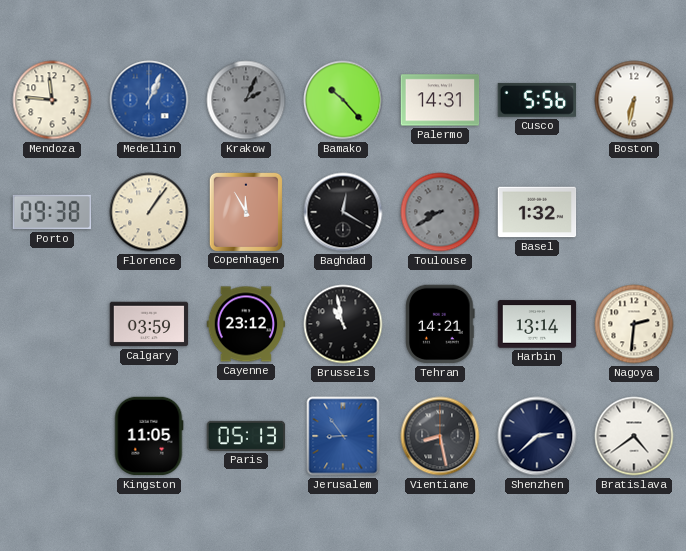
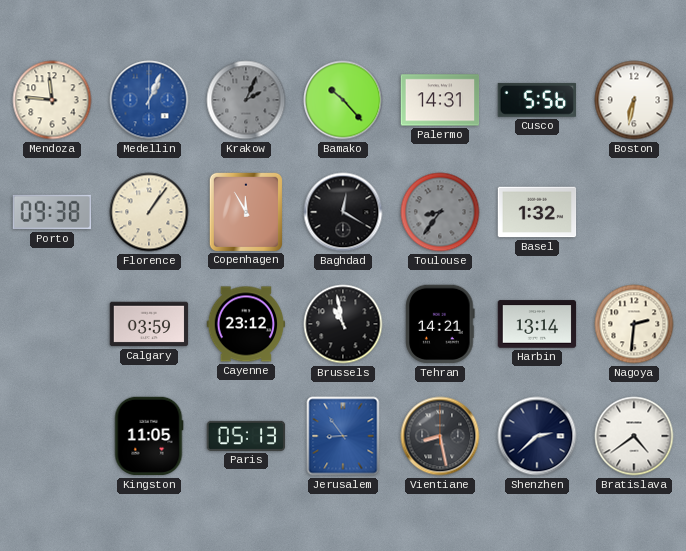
Toulouse: 8:40 -> 8:36
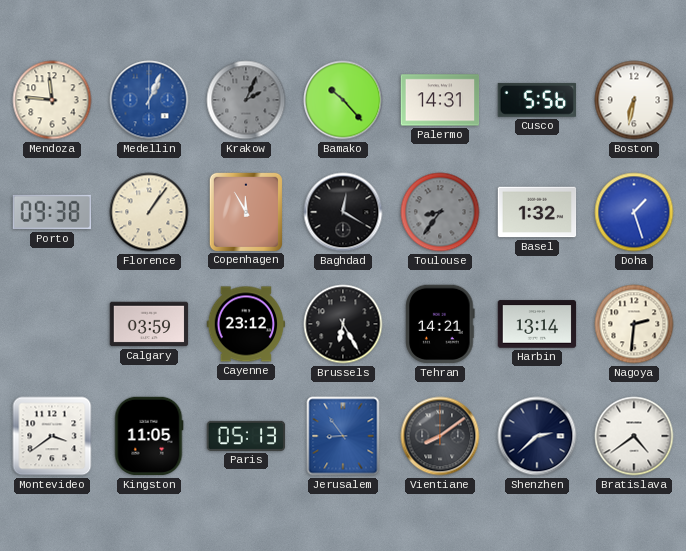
Doha: none -> 1:27
Brussels: 10:58 -> 6:25
Montevideo: none -> 3:39
Vientiane: 8:28 -> 8:09
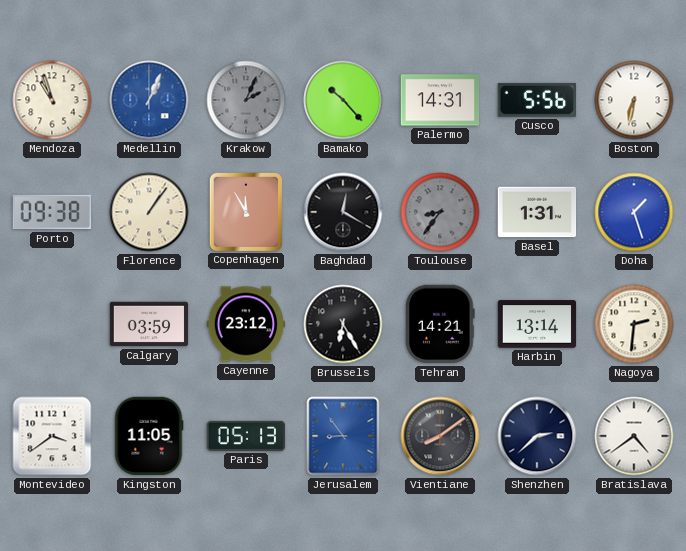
Mendoza: 11:46 -> 10:57
Basel: 1:32 -> 1:31
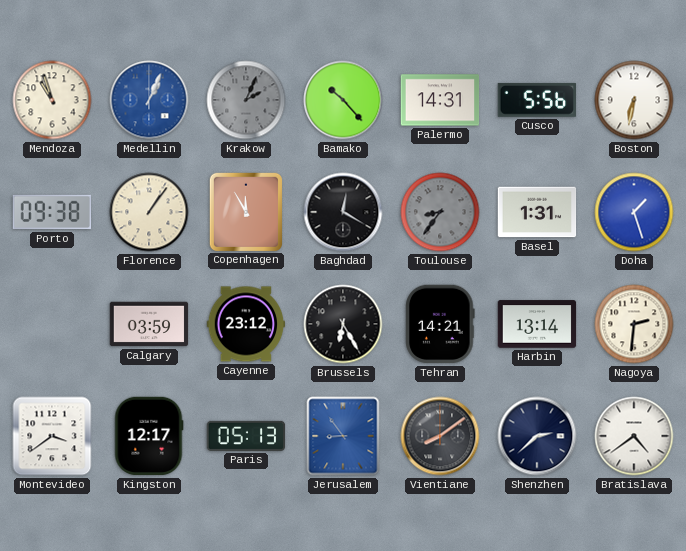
Kingston: 11:05 -> 12:17
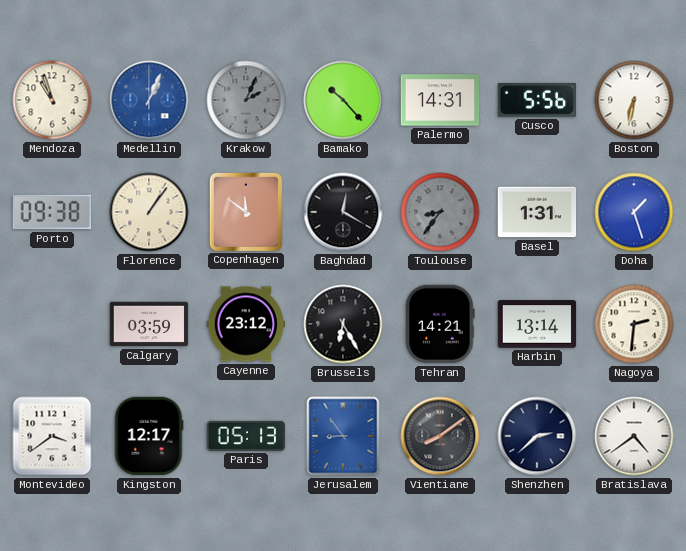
Copenhagen: 11:55 -> 11:51
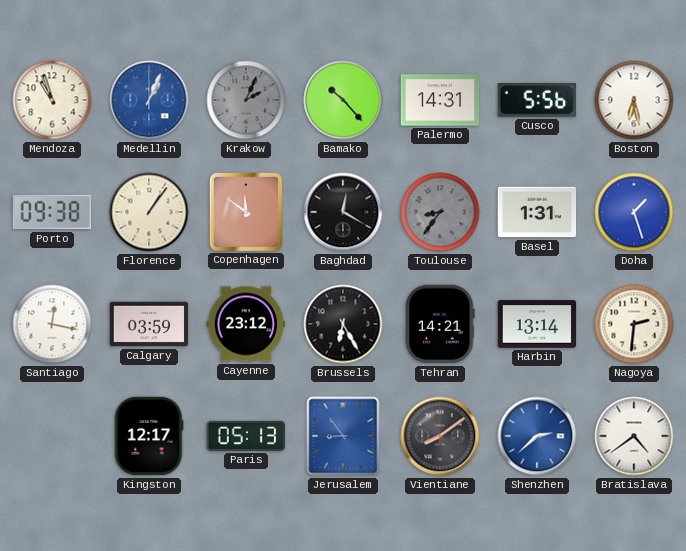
Boston: 6:32 -> 6:28
Santiago: none -> 12:17
Montevideo: 3:39 -> none
Shenzhen dial: navy -> blue
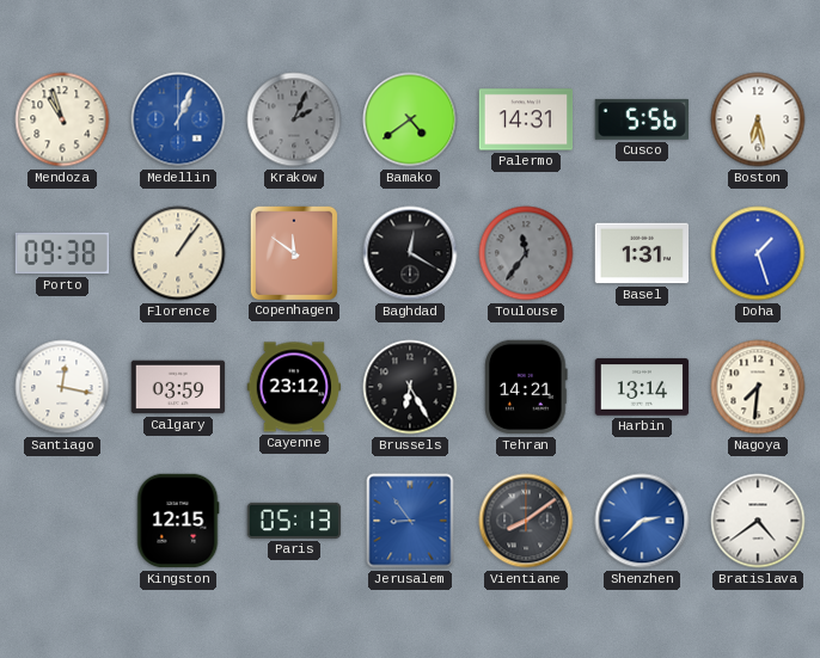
Bamako: 10:23 -> 4:39
Toulouse: 8:36 -> 11:36
Nagoya: 2:31 -> 7:31
Kingston: 12:17 -> 12:15
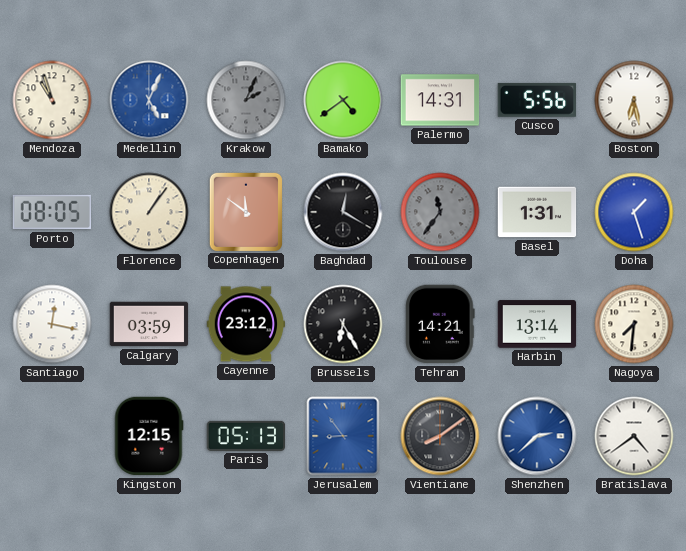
Medellin: 1:04 -> 5:04
Porto: 09:38 -> 08:05
